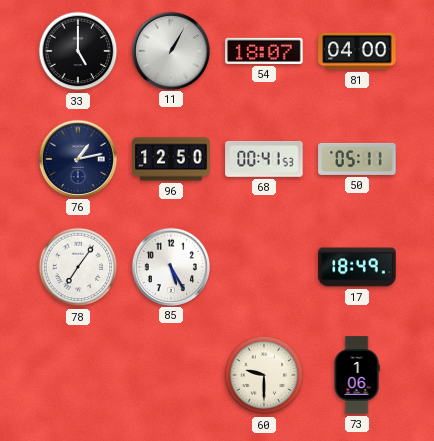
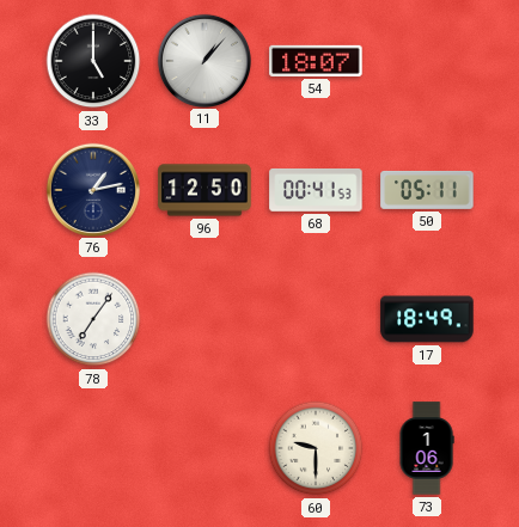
11: 1:05 -> 1:07
81: 04:00 -> none
85: 5:25 -> none
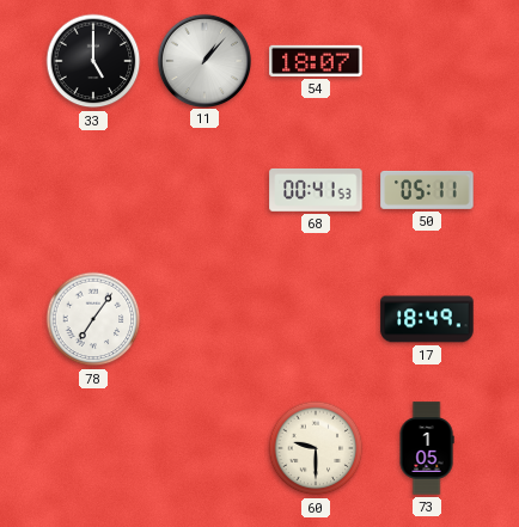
76: 1:13 -> none
96: 12:50 -> none
73: 1:06 -> 1:05
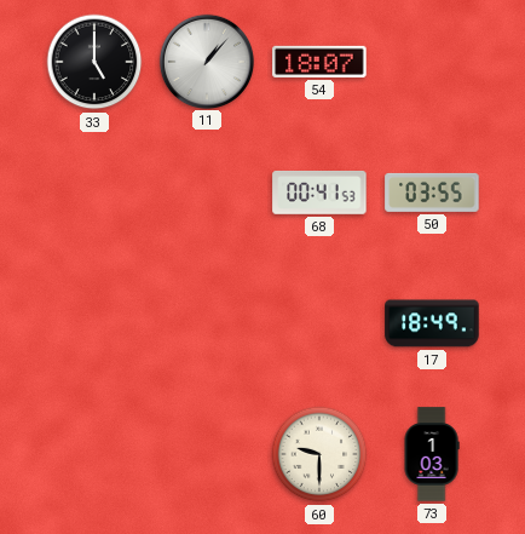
50: 05:11 -> 03:55
78: 7:06 -> none
73: 1:05 -> 1:03
